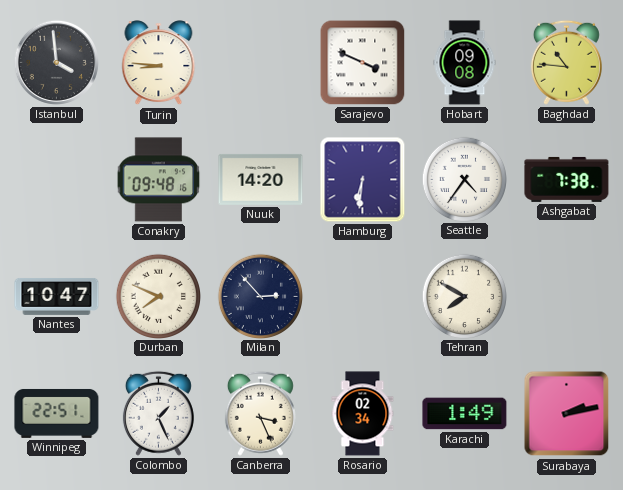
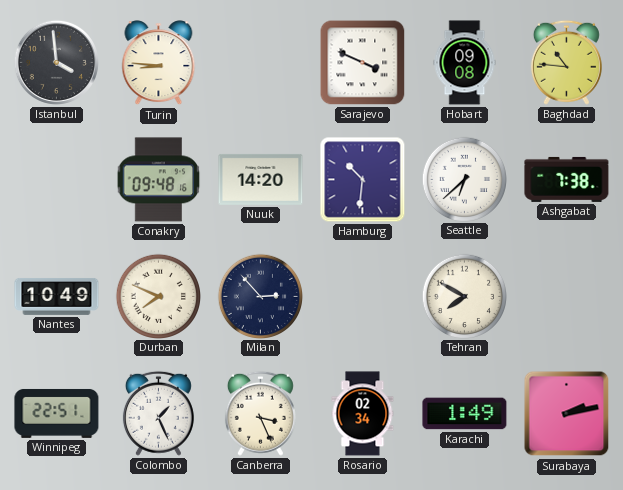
Hamburg: 6:31 -> 10:31
Seattle: 4:36 -> 6:38
Nantes: 10:47 -> 10:49
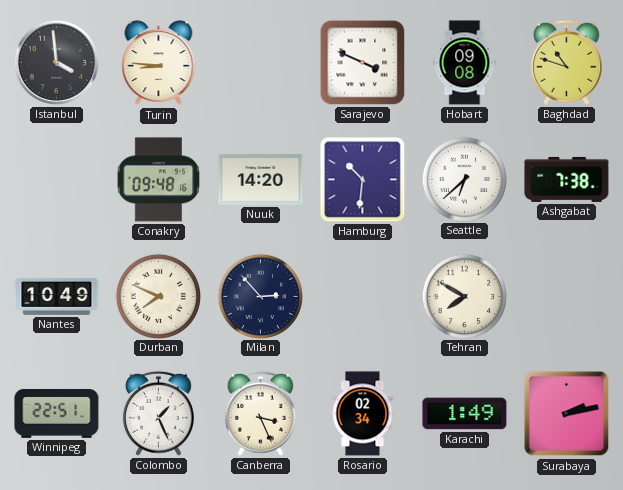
Baghdad: 10:46 -> 10:48
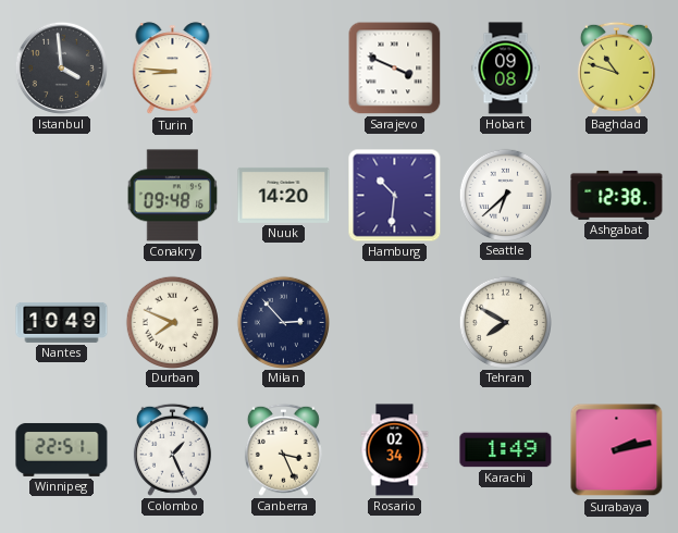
Ashgabat: 7:38 -> 12:38
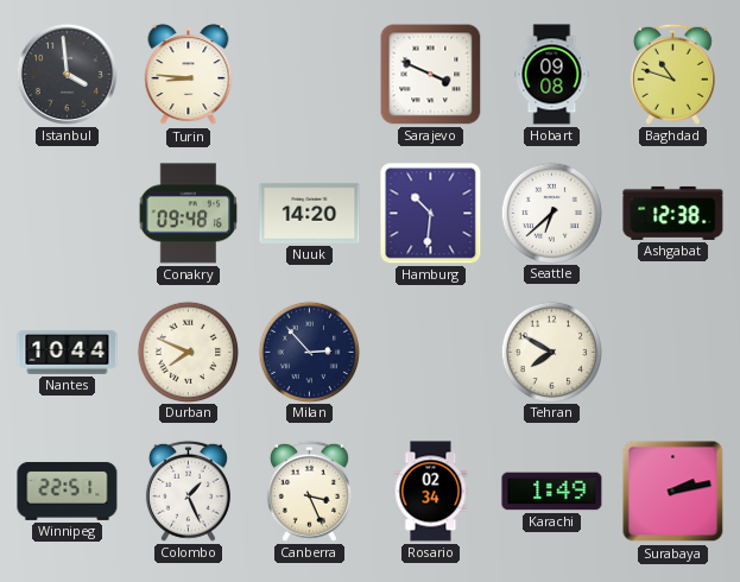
Nantes: 10:49 -> 10:44
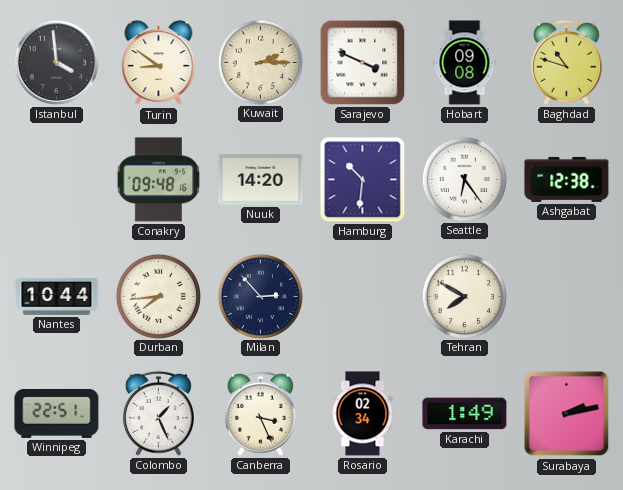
Turin: 8:46 -> 8:51
Kuwait: none -> 2:15
Seattle: 6:38 -> 6:24
Durban: 7:49 -> 7:44
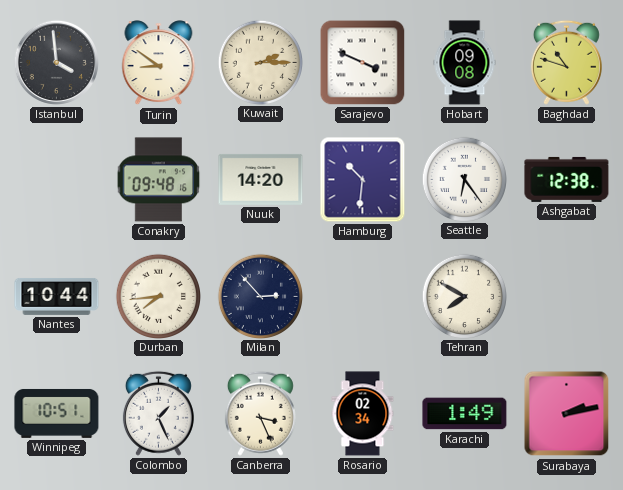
Winnipeg: 22:51 -> 10:51
